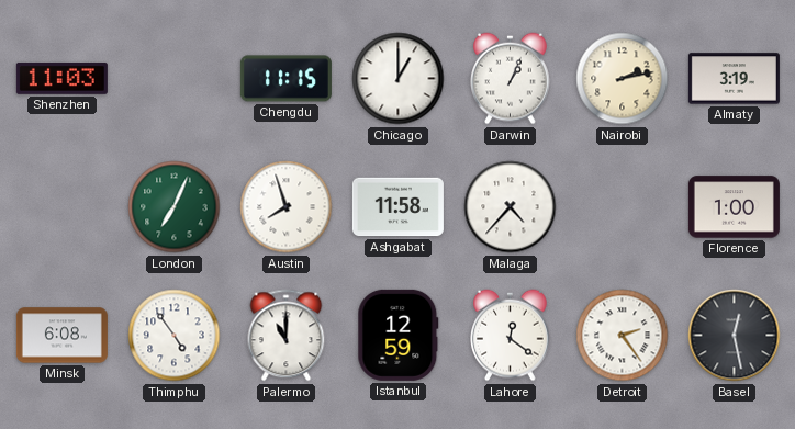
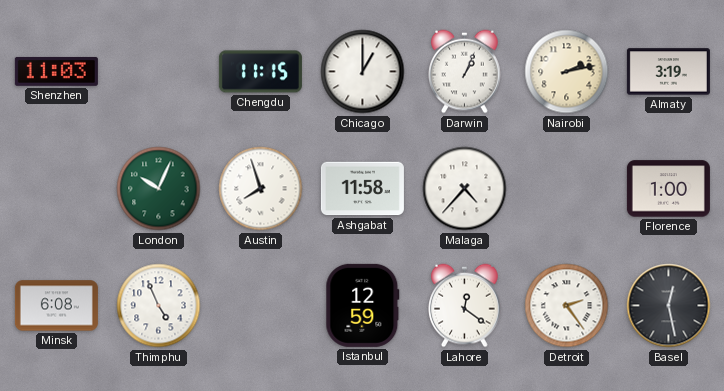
London: 7:04 -> 10:04
Thimphu: 4:54 -> 4:56
Palermo: 11:00 -> none
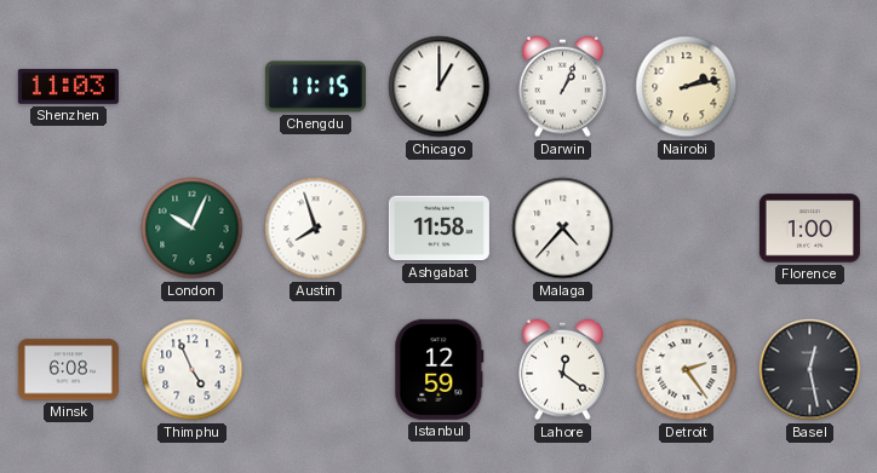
Almaty: 3:19 -> none
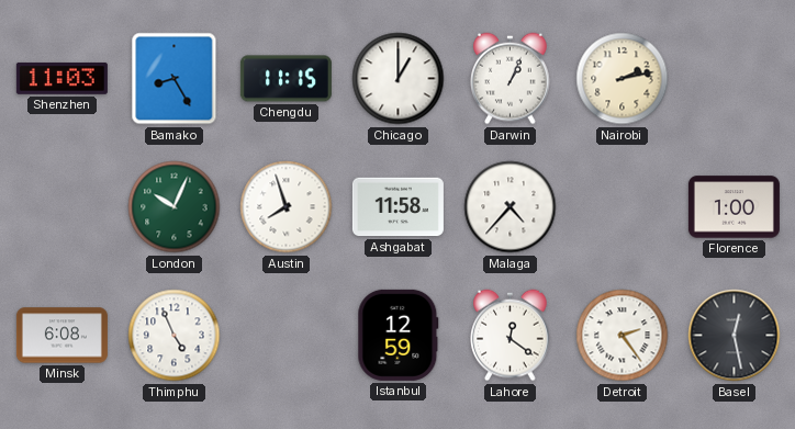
Bamako: none -> 8:25
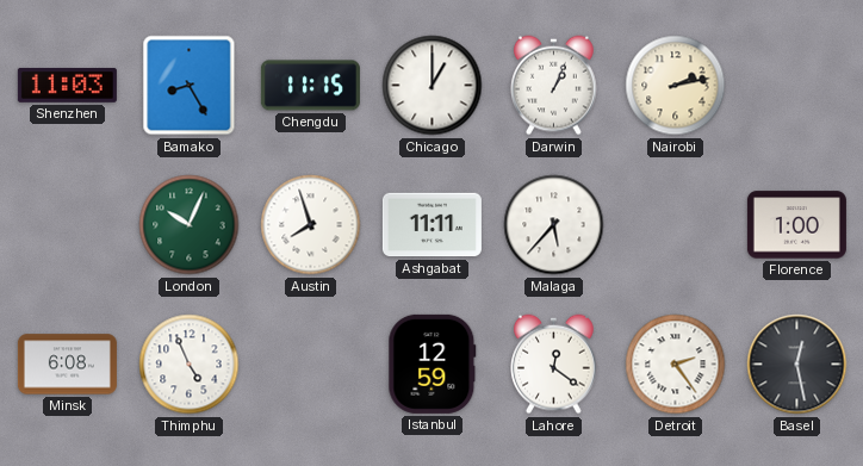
Ashgabat: 11:58 -> 11:11
Malaga: 4:37 -> 5:37
